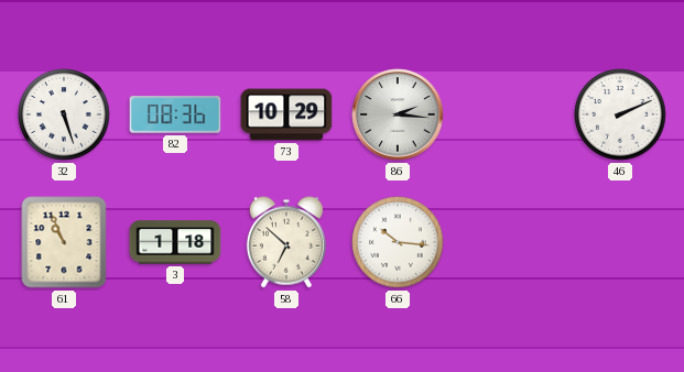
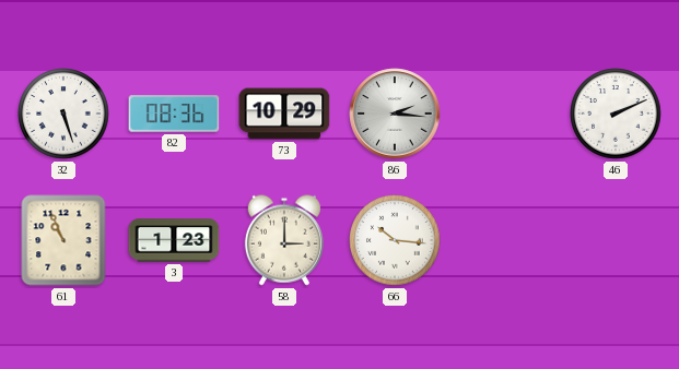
3: 1:18 -> 1:23
58: 6:52 -> 3:00
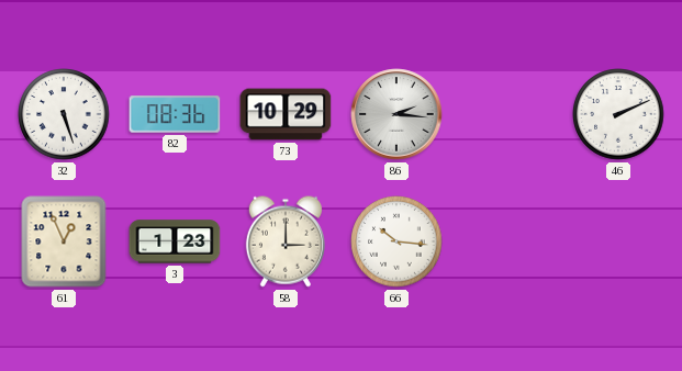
61: 10:56 -> 12:56
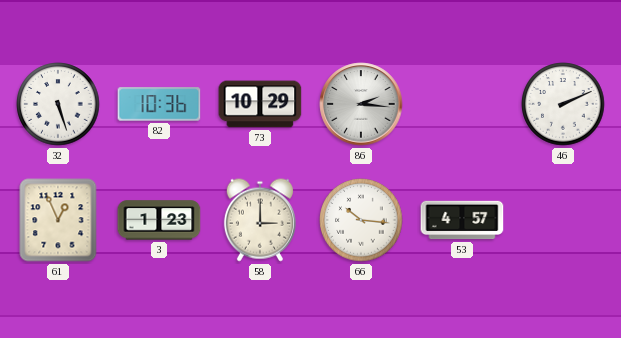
82: 08:36 -> 10:36
53: none -> 4:57
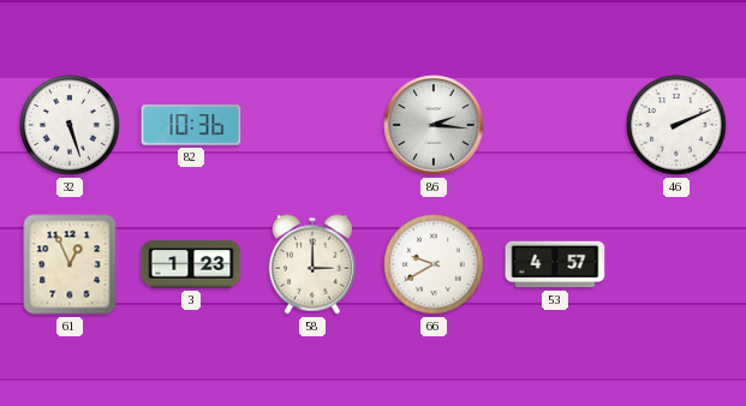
73: 10:29 -> none
66: 10:16 -> 9:40
